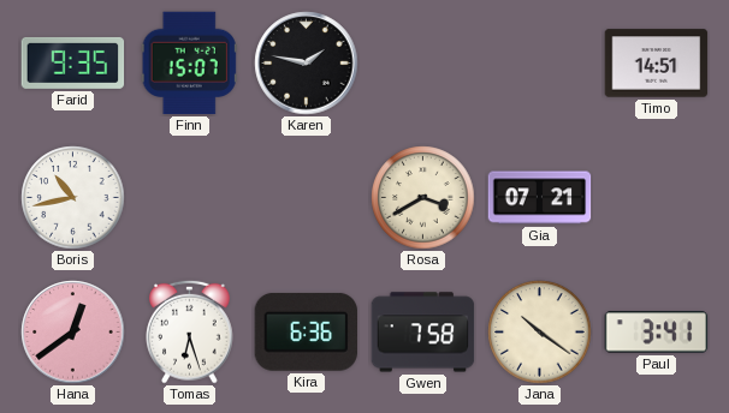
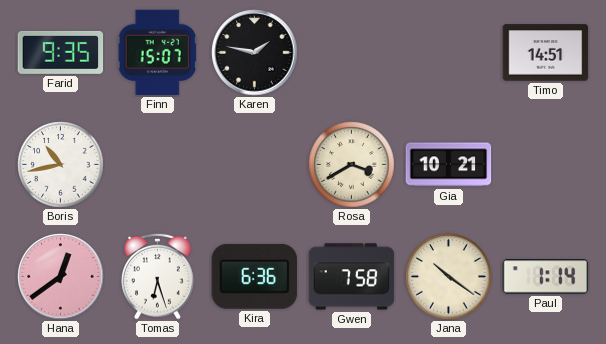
Gia: 07:21 -> 10:21
Paul: 3:41 -> 1:14
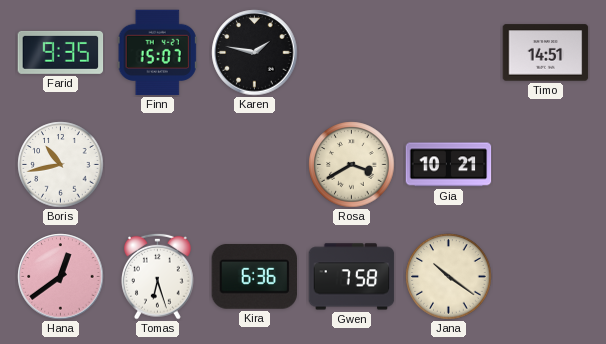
Paul: 1:14 -> none
